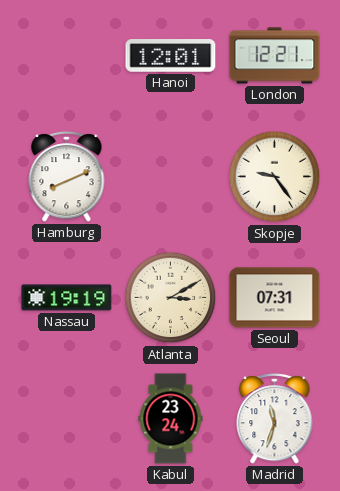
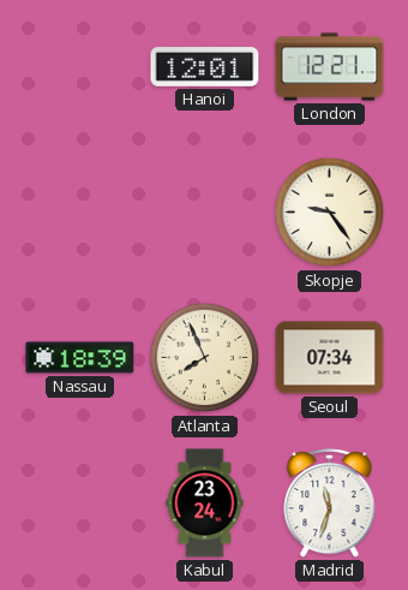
Hamburg: 8:11 -> none
Nassau: 19:19 -> 18:39
Atlanta: 3:10 -> 7:56
Seoul: 07:31 -> 07:34
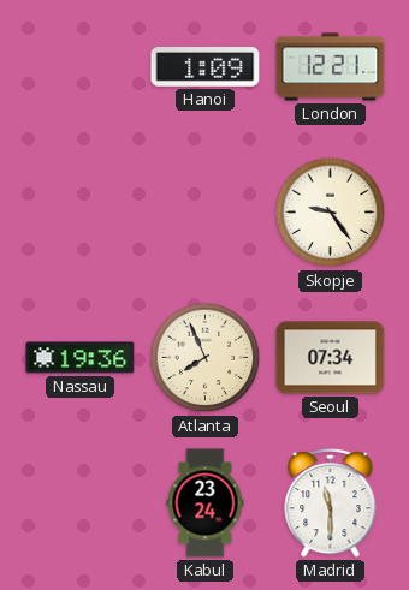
Hanoi: 12:01 -> 1:09
Nassau: 18:39 -> 19:36
Madrid: 11:33 -> 11:30
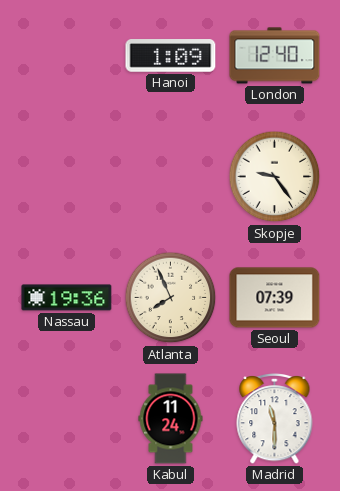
London: 12:21 -> 12:40
Seoul: 07:34 -> 07:39
Kabul: 23:24 -> 11:24
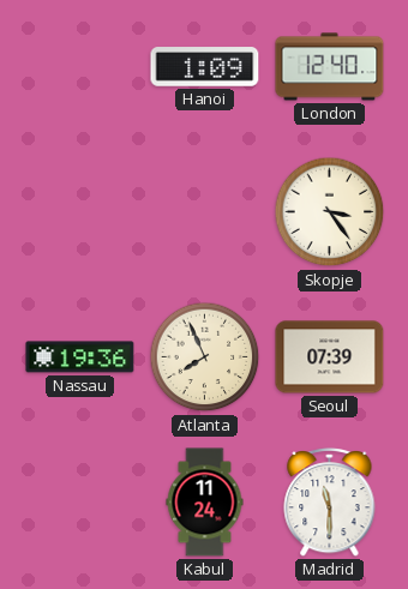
Skopje: 9:24 -> 3:24
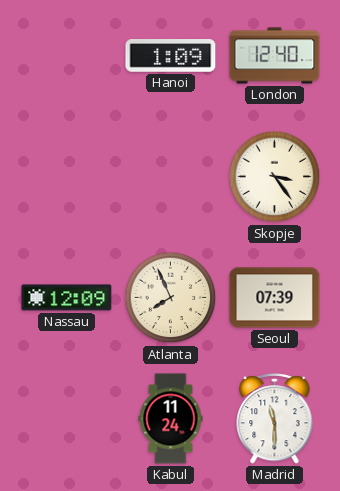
Nassau: 19:36 -> 12:09
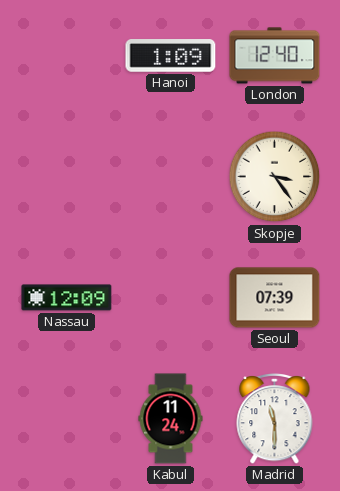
Atlanta: 7:56 -> none
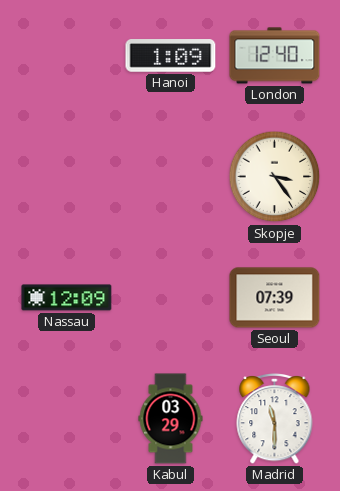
Kabul: 11:24 -> 03:29
